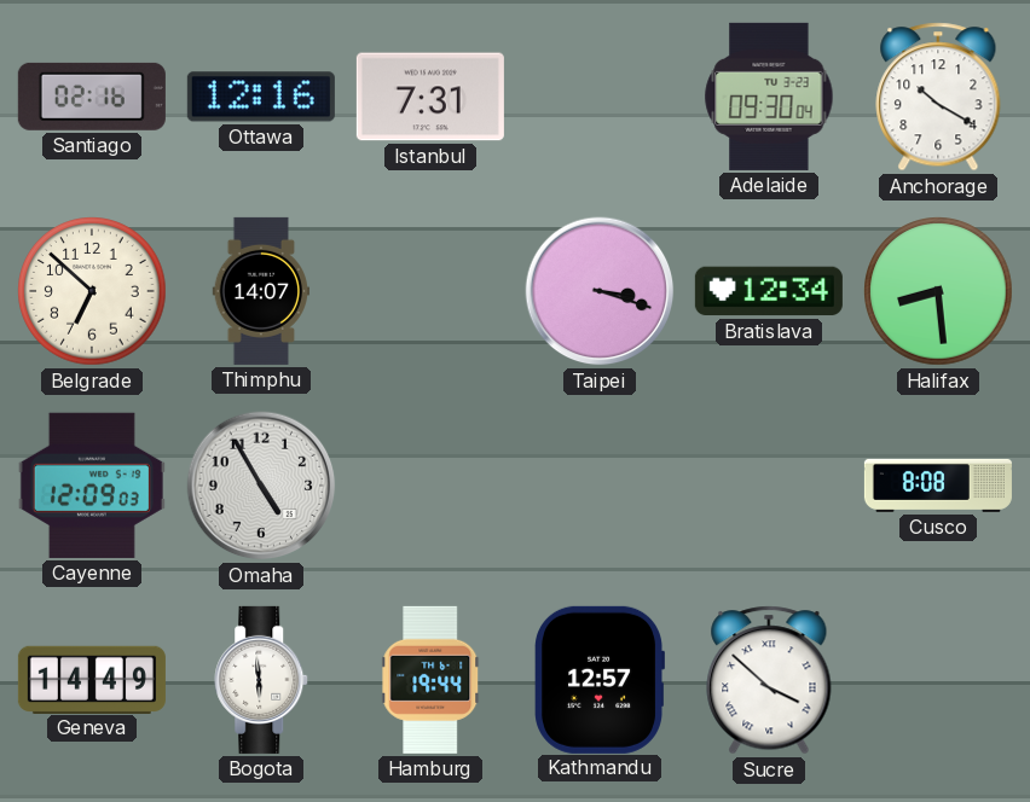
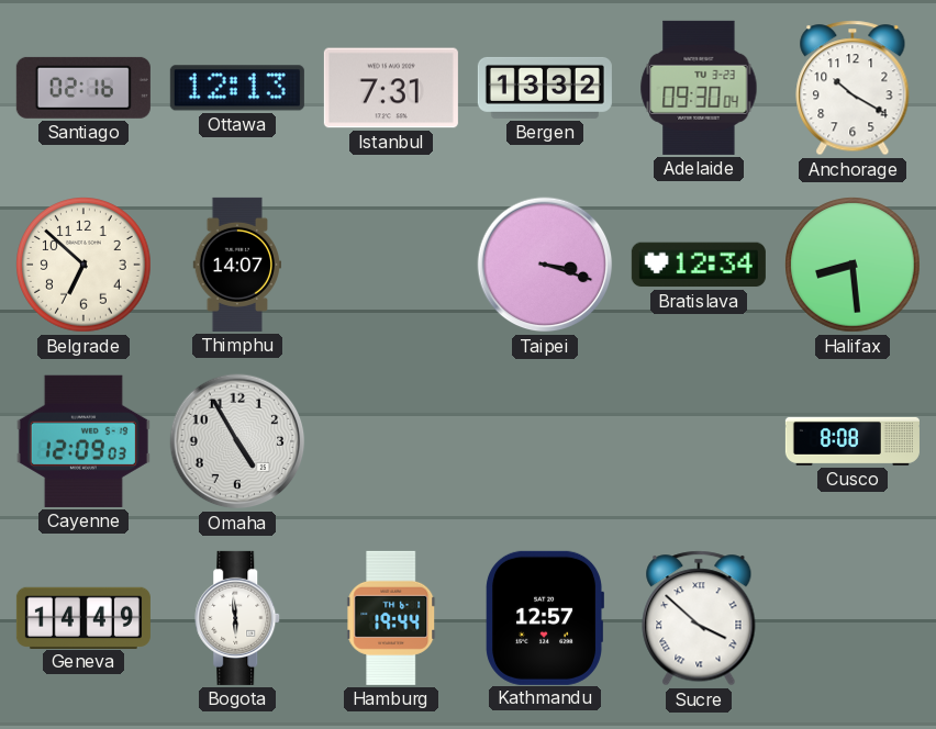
Ottawa: 12:16 -> 12:13
Bergen: none -> 13:32
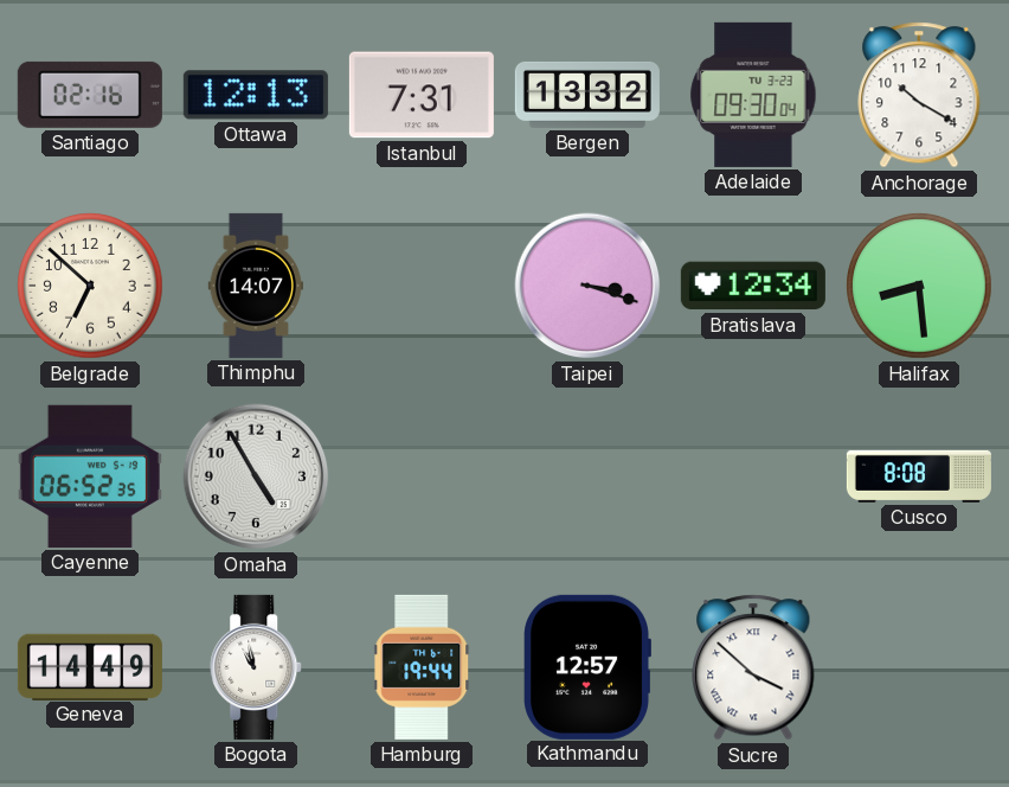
Cayenne: 12:09 -> 06:52
Bogota: 5:59 -> 10:58
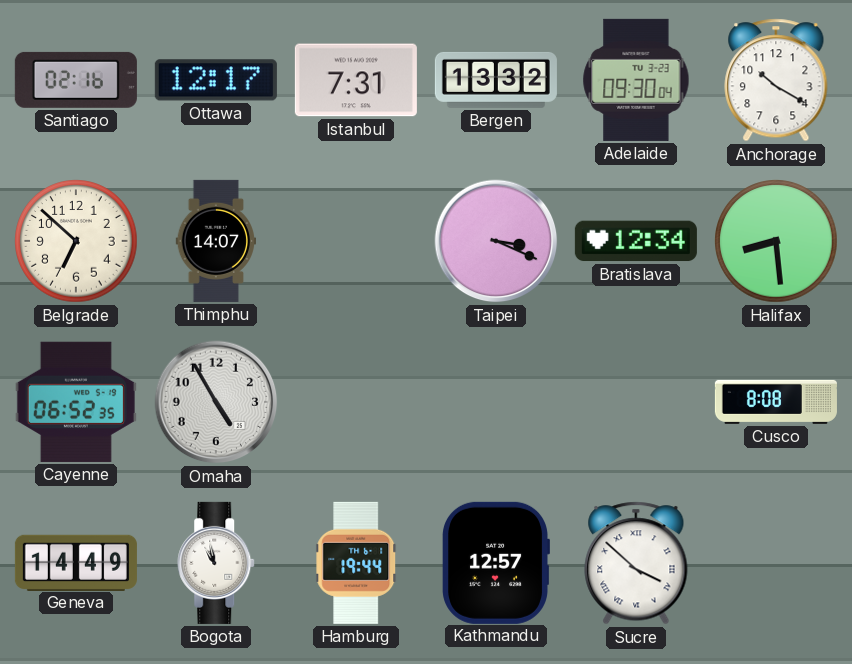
Ottawa: 12:13 -> 12:17
Taipei: 3:18 -> 3:19
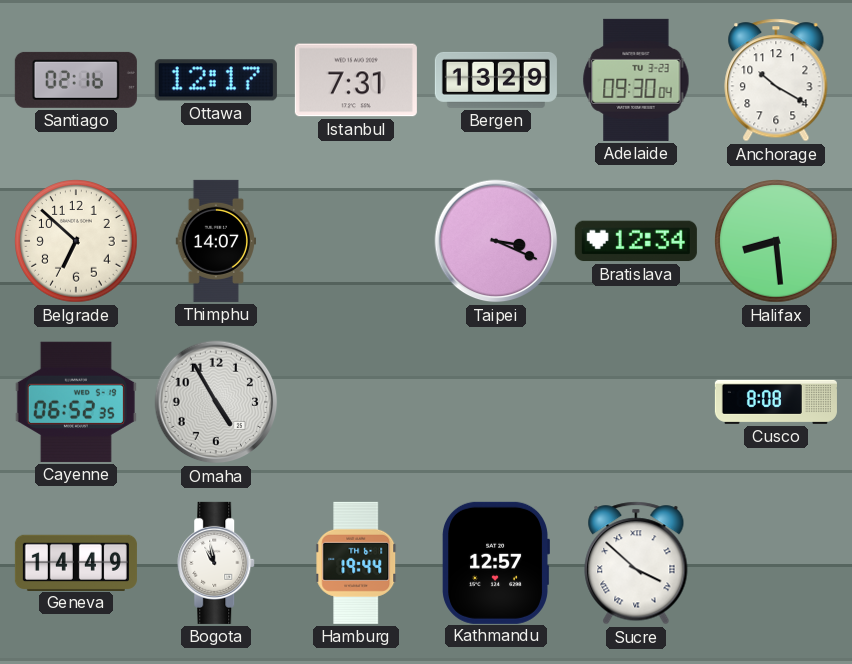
Bergen: 13:32 -> 13:29
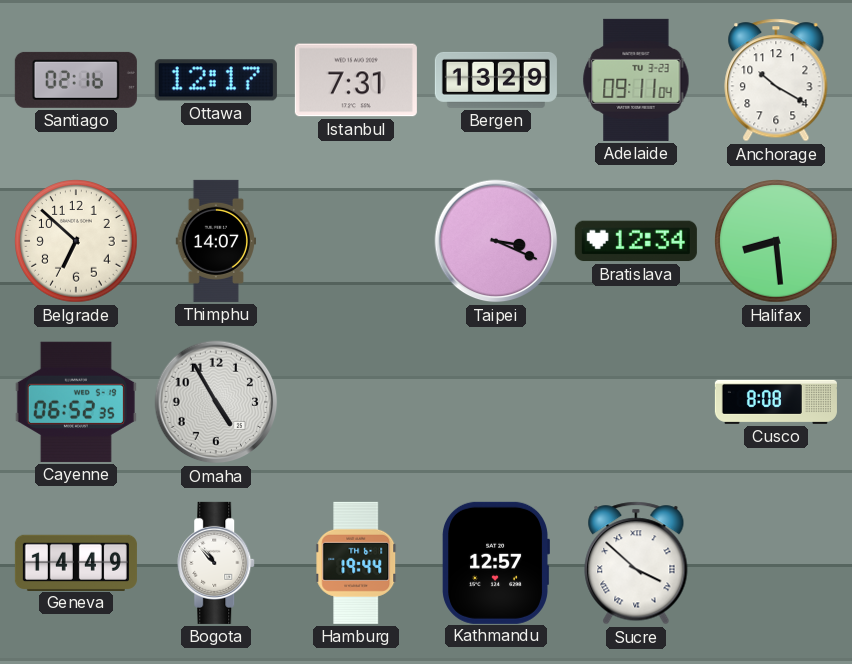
Adelaide: 09:30 -> 09:11
Bogota: 10:58 -> 10:53
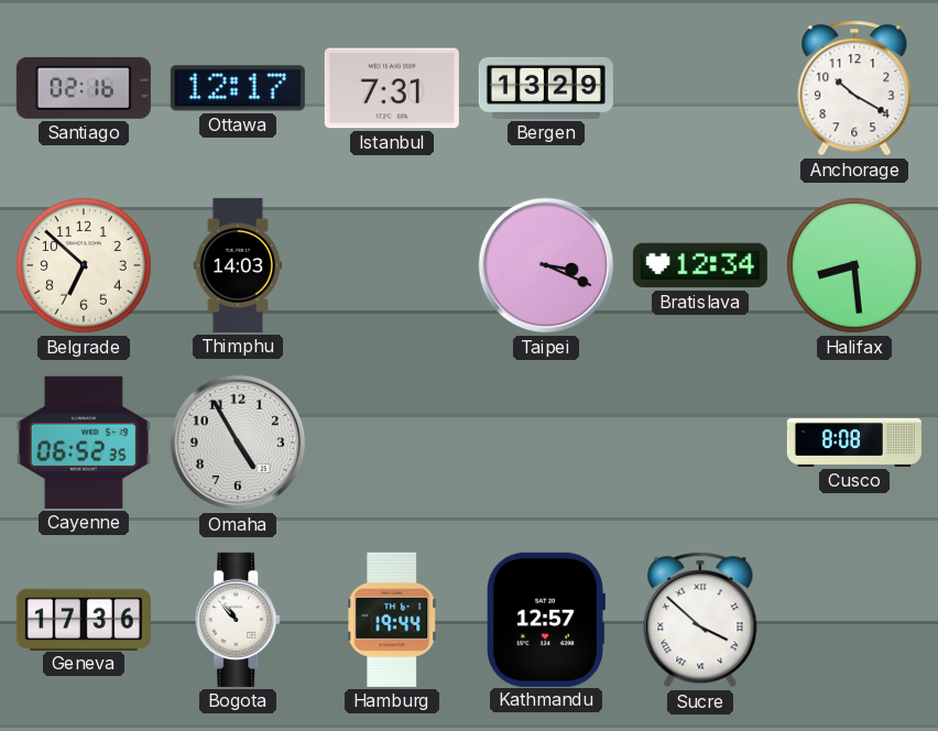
Adelaide: 09:11 -> none
Thimphu: 14:07 -> 14:03
Geneva: 14:49 -> 17:36
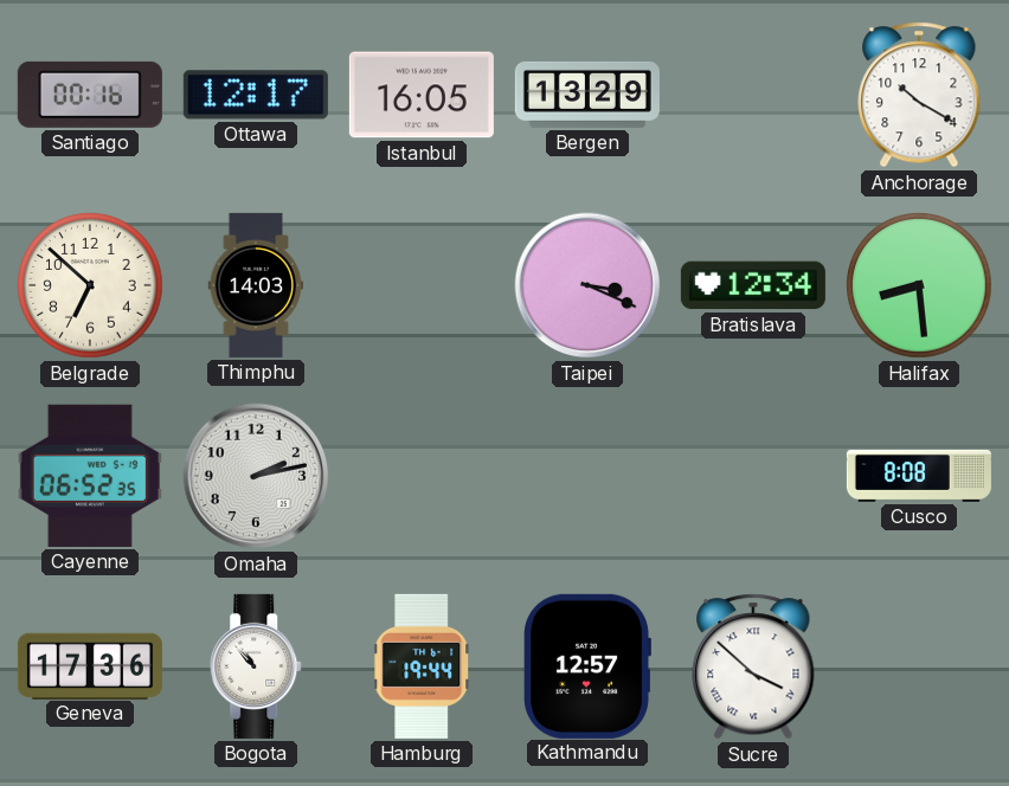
Santiago: 02:16 -> 00:16
Istanbul: 7:31 -> 16:05
Omaha: 4:55 -> 2:13
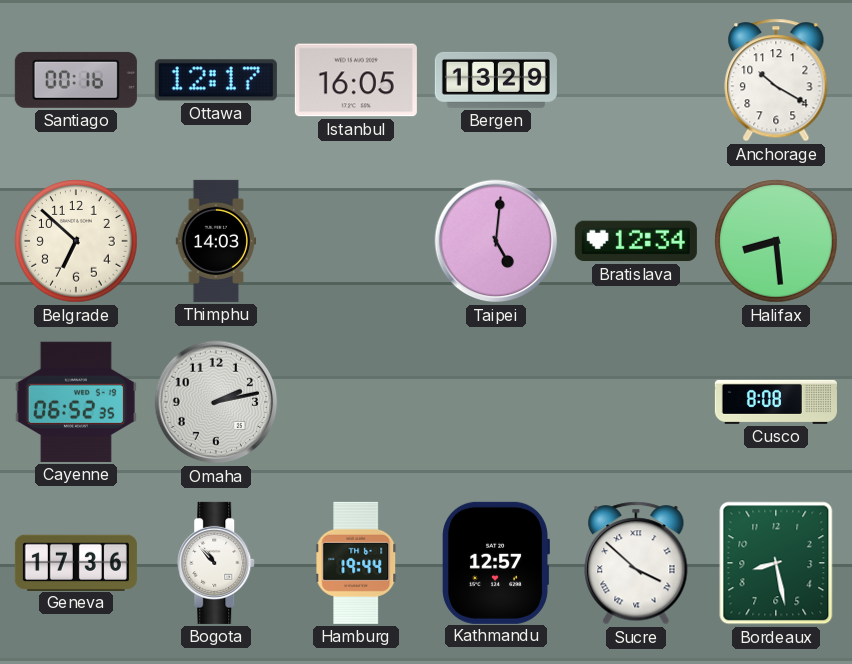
Taipei: 3:19 -> 5:01
Bordeaux: none -> 8:28
